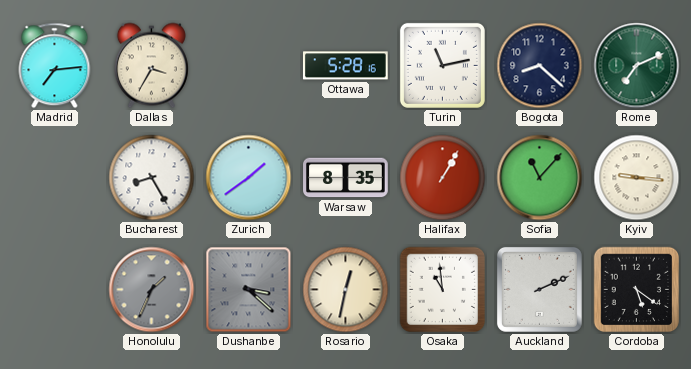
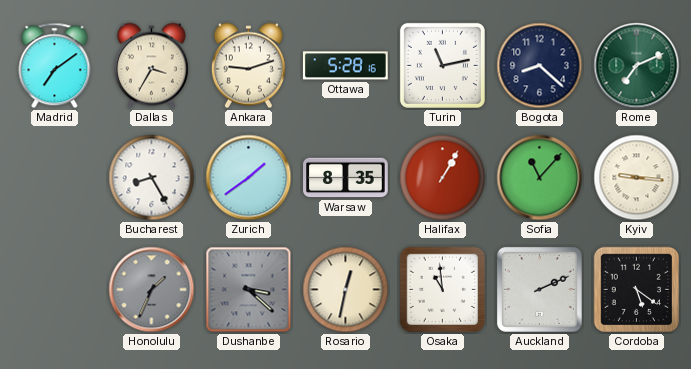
Madrid: 7:14 -> 7:09
Ankara: none -> 9:12
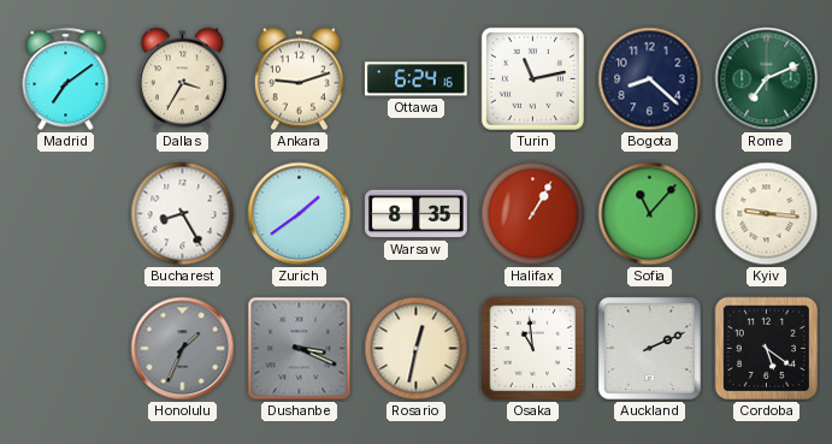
Ottawa: 5:28 -> 6:24
Dushanbe: 3:22 -> 3:19
